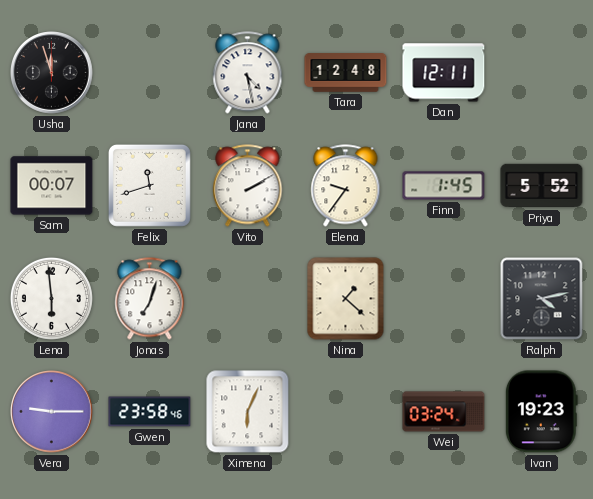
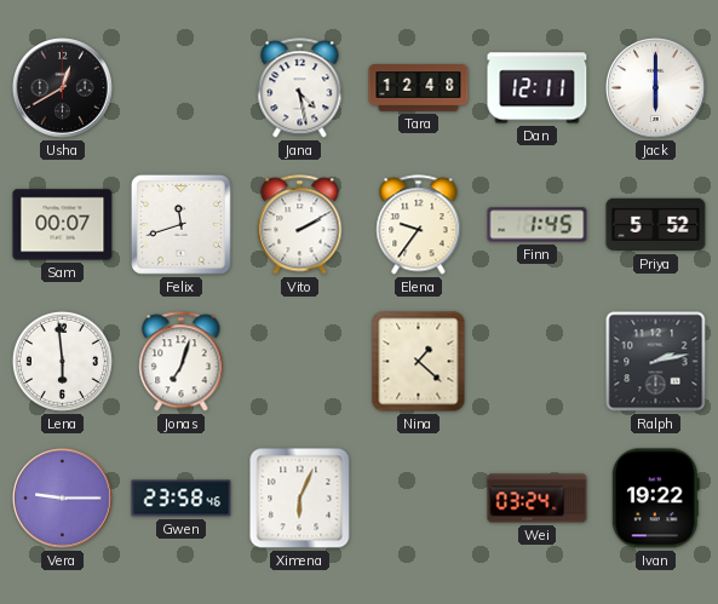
Usha: 11:57 -> 12:40
Jack: none -> 6:00
Ralph: 4:13 -> 2:13
Ivan: 19:23 -> 19:22
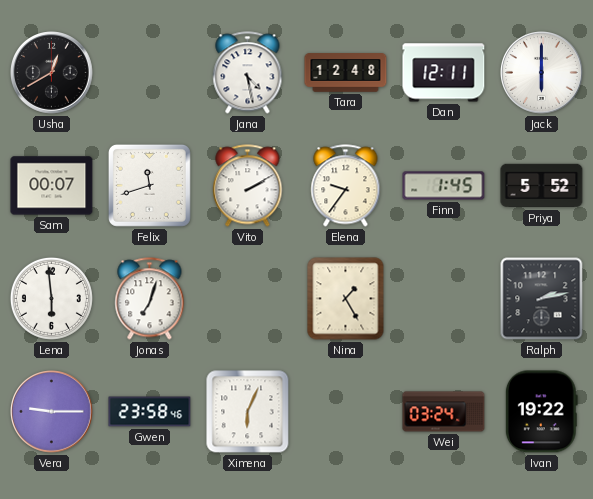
Nina: 1:22 -> 1:25
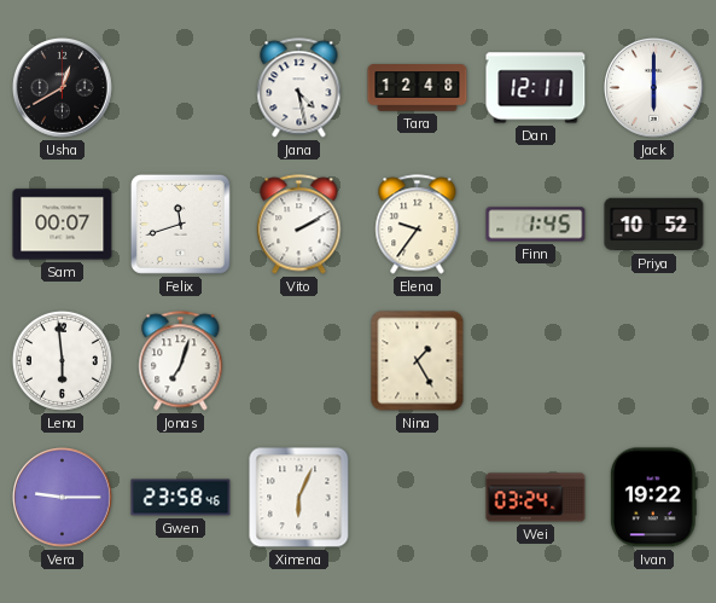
Priya: 5:52 -> 10:52
Ralph: 2:13 -> none
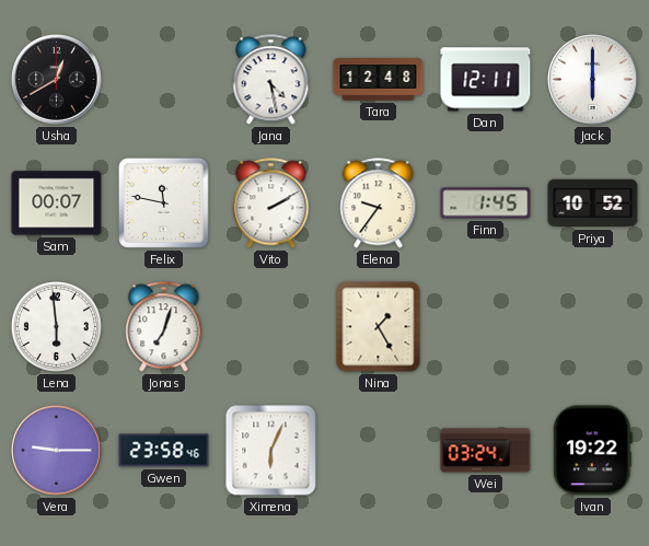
Felix: 11:42 -> 11:47
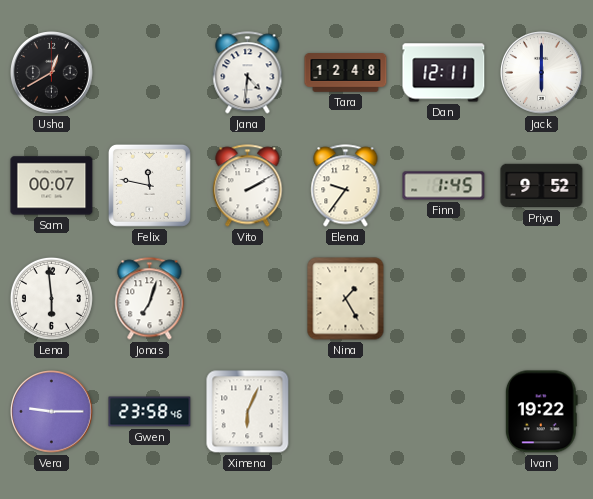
Jana: 4:28 -> 4:31
Priya: 10:52 -> 9:52
Wei: 03:24 -> none
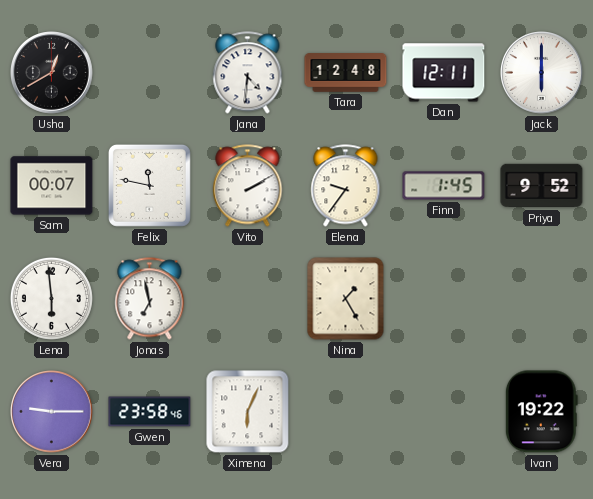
Jonas: 7:03 -> 6:58
